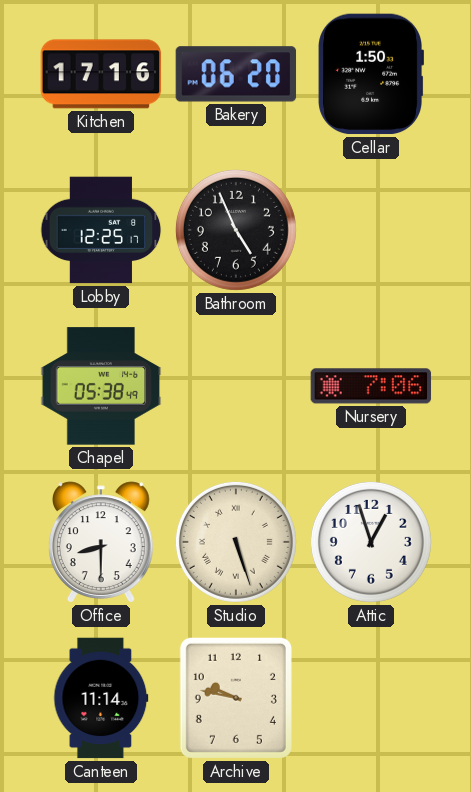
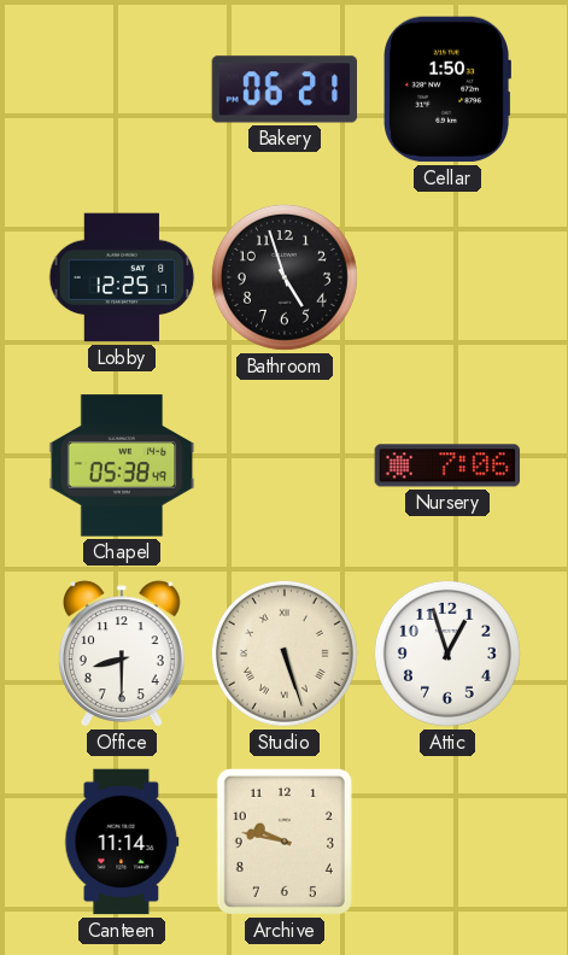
Kitchen: 17:16 -> none
Bakery: 06:20 -> 06:21
Bathroom: 4:56 -> 4:57
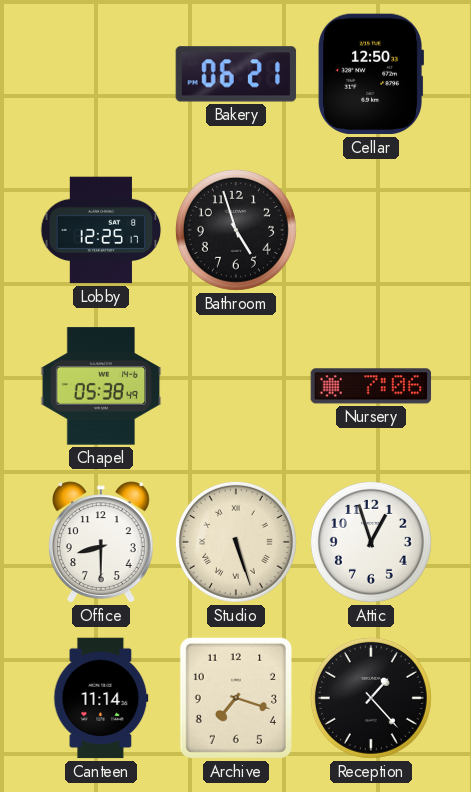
Cellar: 1:50 -> 12:50
Archive: 9:47 -> 7:18
Reception: none -> 1:23
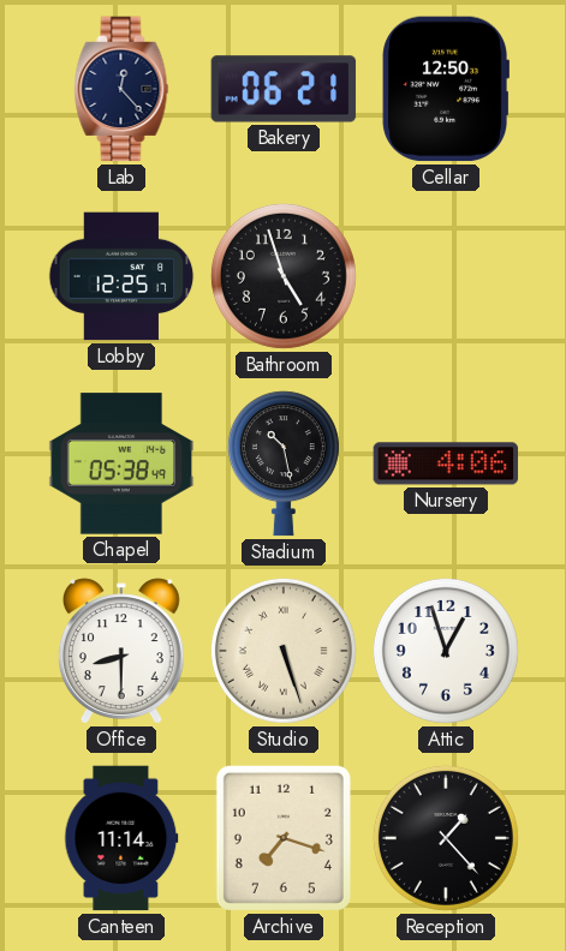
Lab: none -> 12:23
Stadium: none -> 10:28
Nursery: 7:06 -> 4:06
